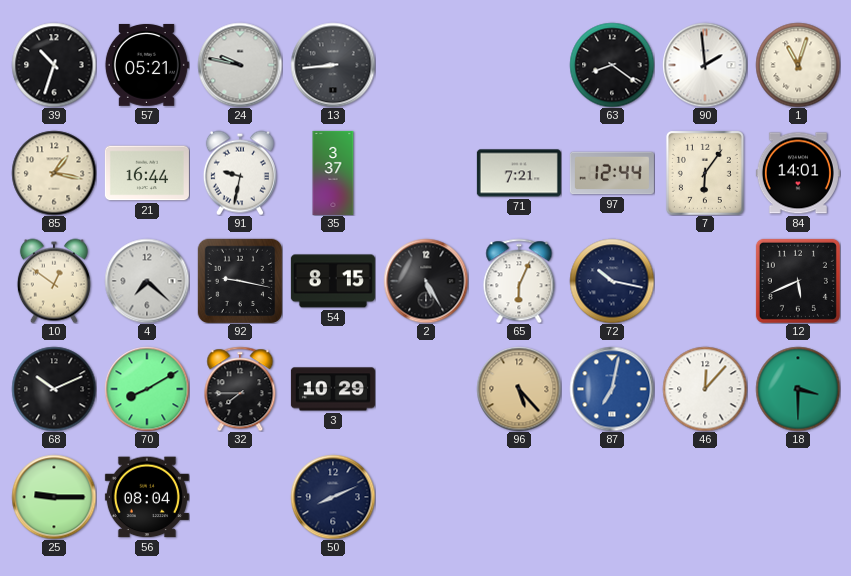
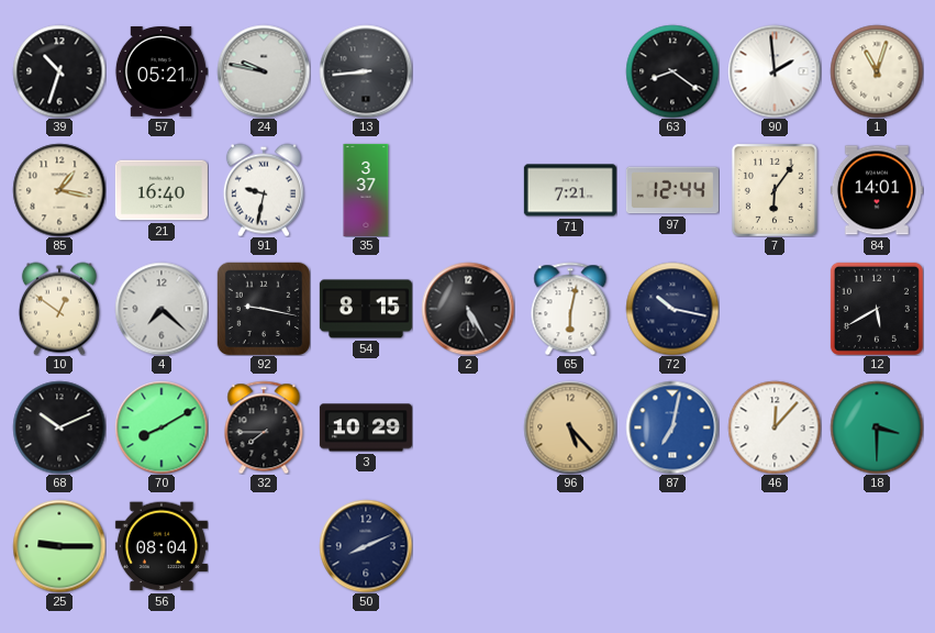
21: 16:44 -> 16:40
65: 6:04 -> 6:02
12: 5:41 -> 5:40
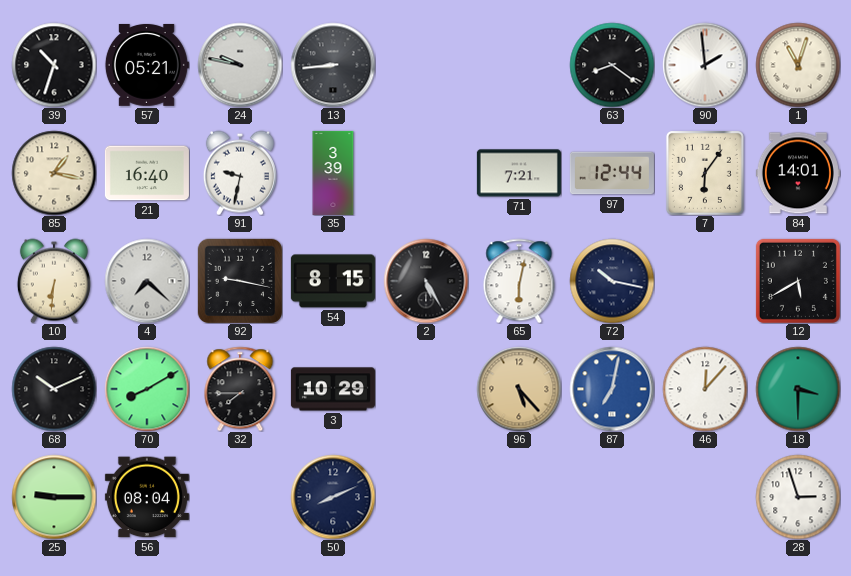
35: 3:37 -> 3:39
10: 12:51 -> 6:31
28: none -> 2:57
